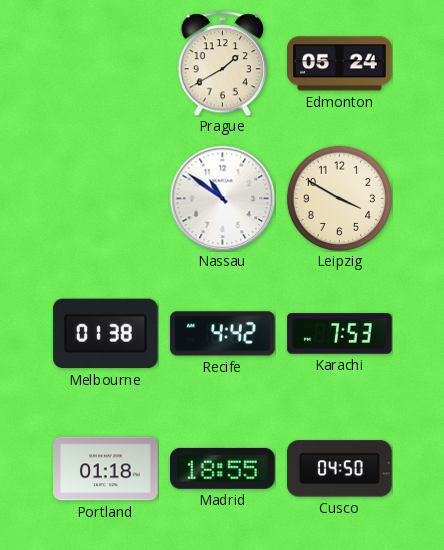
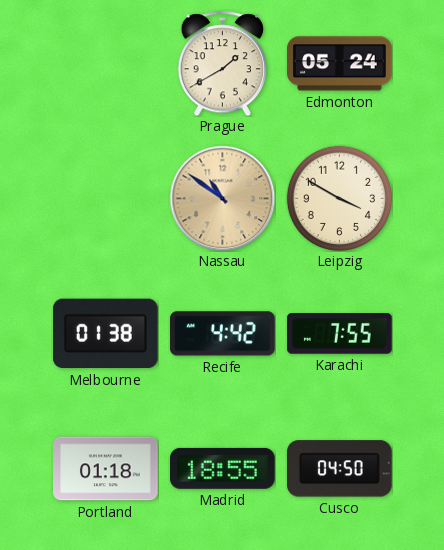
Nassau dial: white -> champagne
Karachi: 7:53 -> 7:55
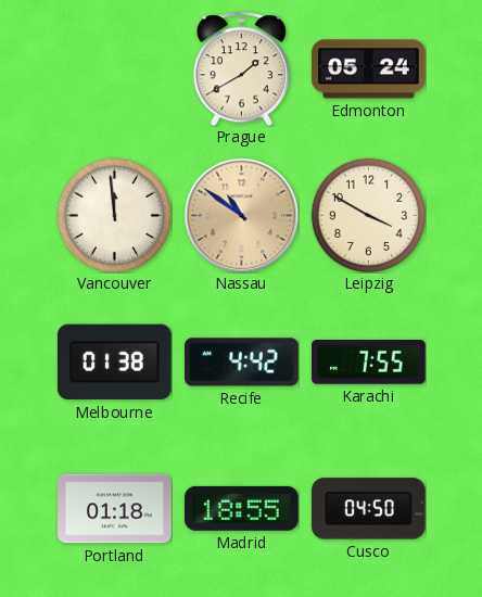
Vancouver: none -> 11:59
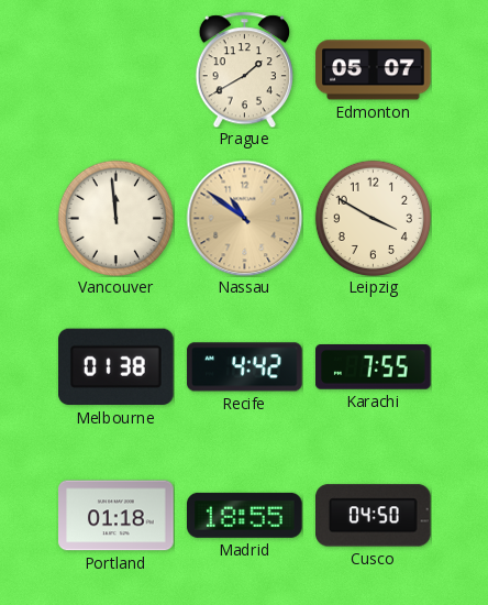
Edmonton: 05:24 -> 05:07
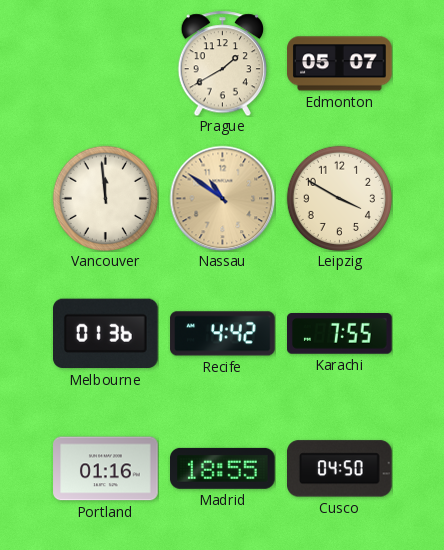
Melbourne: 01:38 -> 01:36
Portland: 01:18 -> 01:16
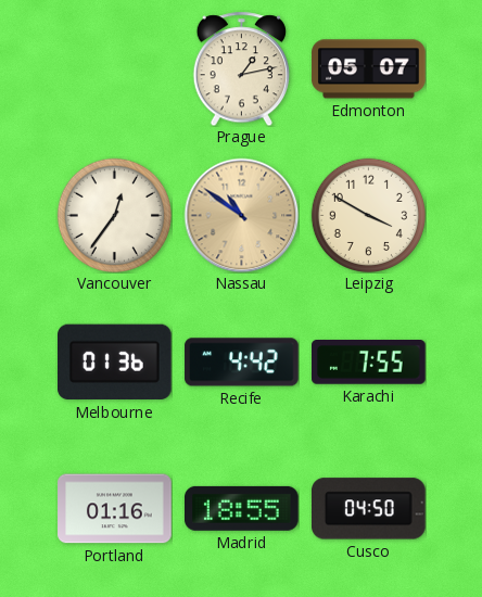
Prague: 1:40 -> 1:13
Vancouver: 11:59 -> 12:36
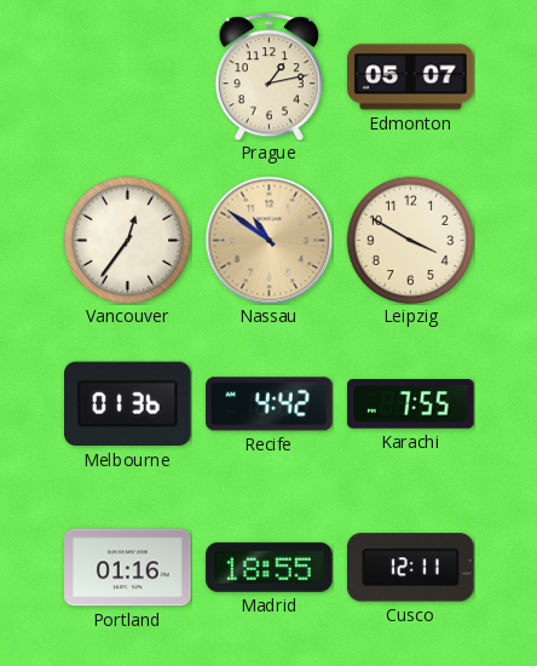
Cusco: 04:50 -> 12:11
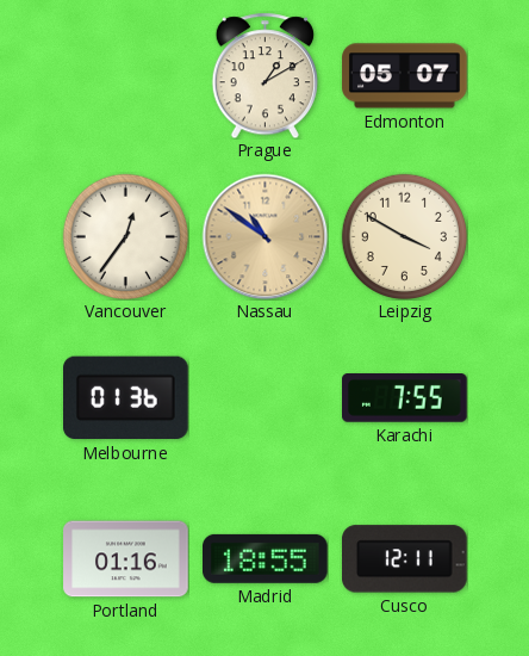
Prague: 1:13 -> 1:10
Recife: 4:42 -> none
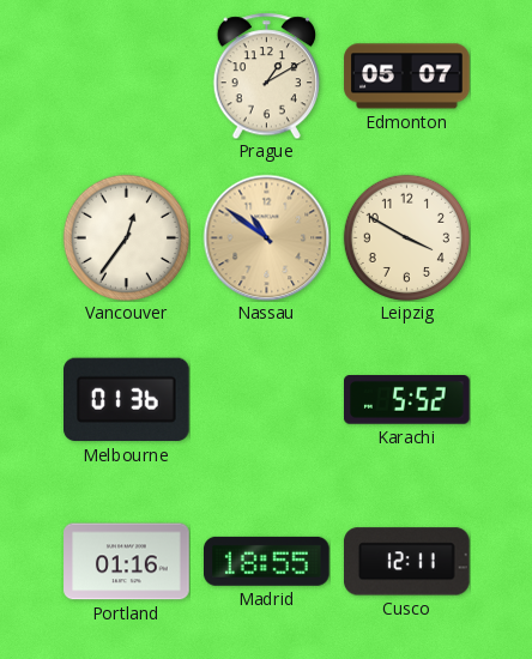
Karachi: 7:55 -> 5:52
